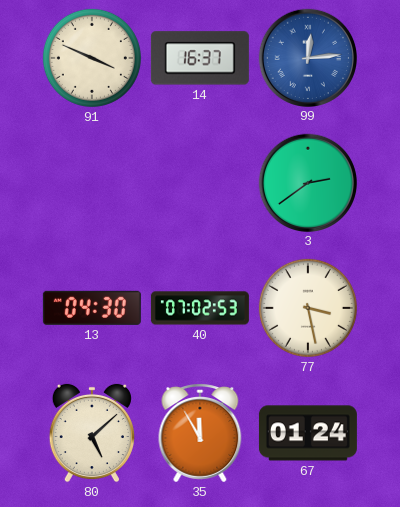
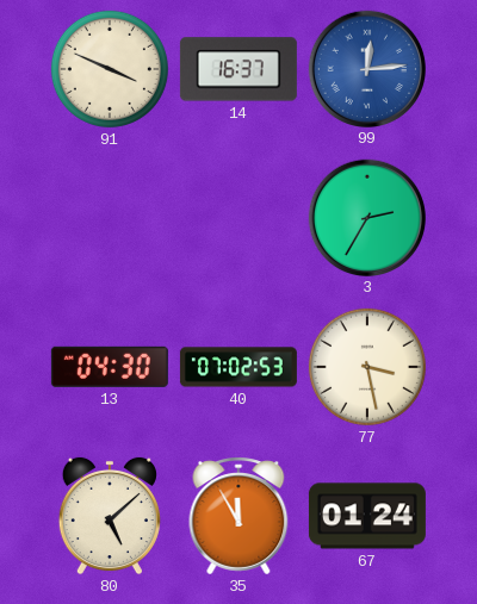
3: 2:39 -> 2:35
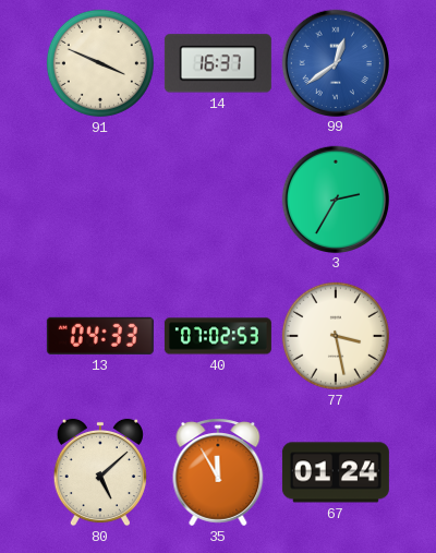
99: 12:14 -> 12:39
13: 04:30 -> 04:33
